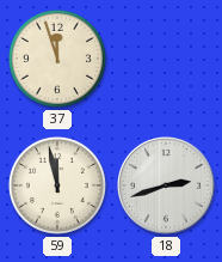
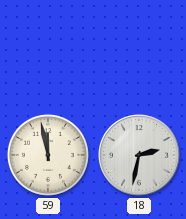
37: 11:57 -> none
18: 2:42 -> 2:32
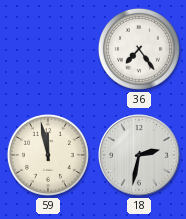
36: none -> 7:24
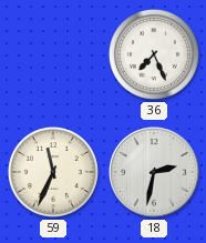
36: 7:24 -> 7:26
59: 11:58 -> 11:34
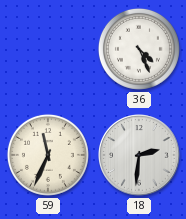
36: 7:26 -> 4:26
18: 2:32 -> 2:31
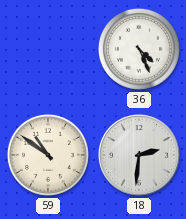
59: 11:34 -> 10:51
